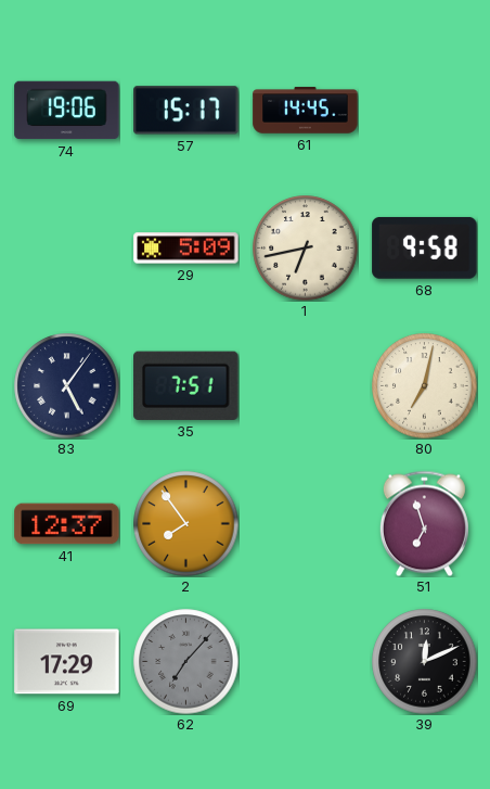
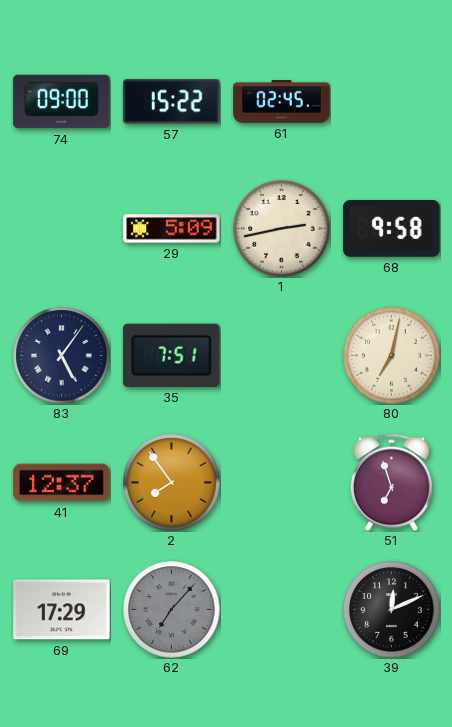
74: 19:06 -> 09:00
57: 15:17 -> 15:22
61: 14:45 -> 02:45
1: 6:43 -> 2:43
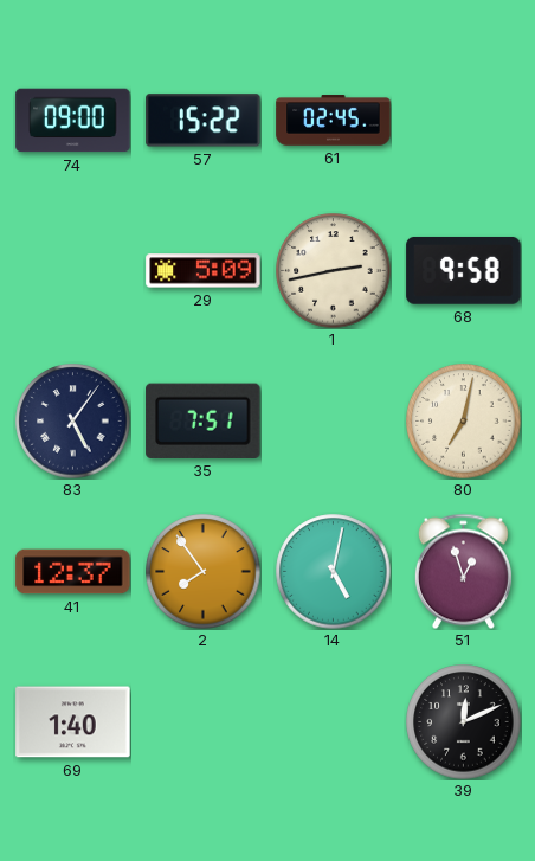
14: none -> 5:02
51: 6:57 -> 12:57
69: 17:29 -> 1:40
62: 7:07 -> none
